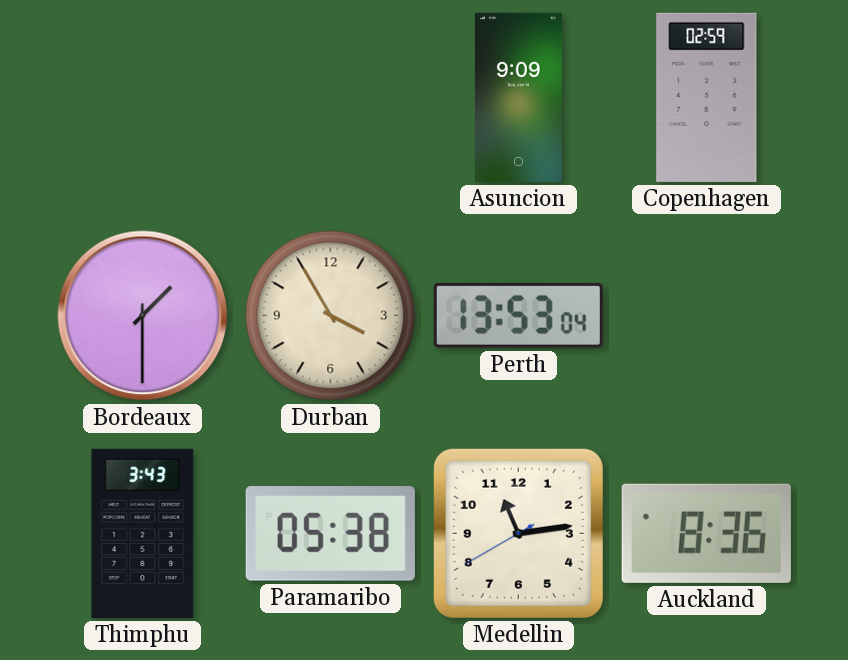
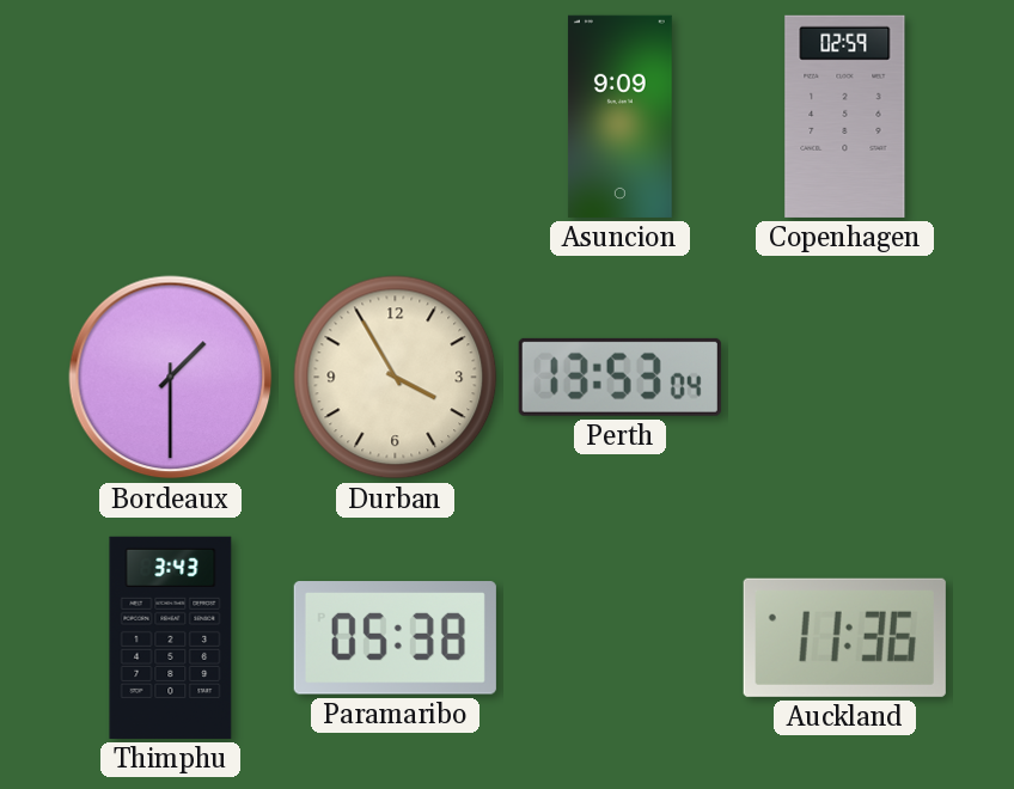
Medellin: 11:13 -> none
Auckland: 8:36 -> 11:36
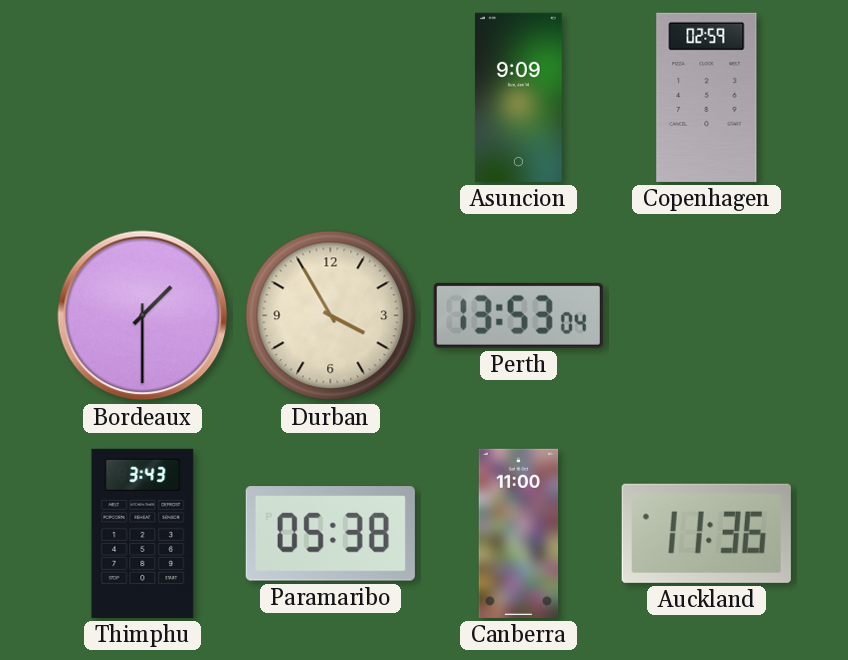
Canberra: none -> 11:00
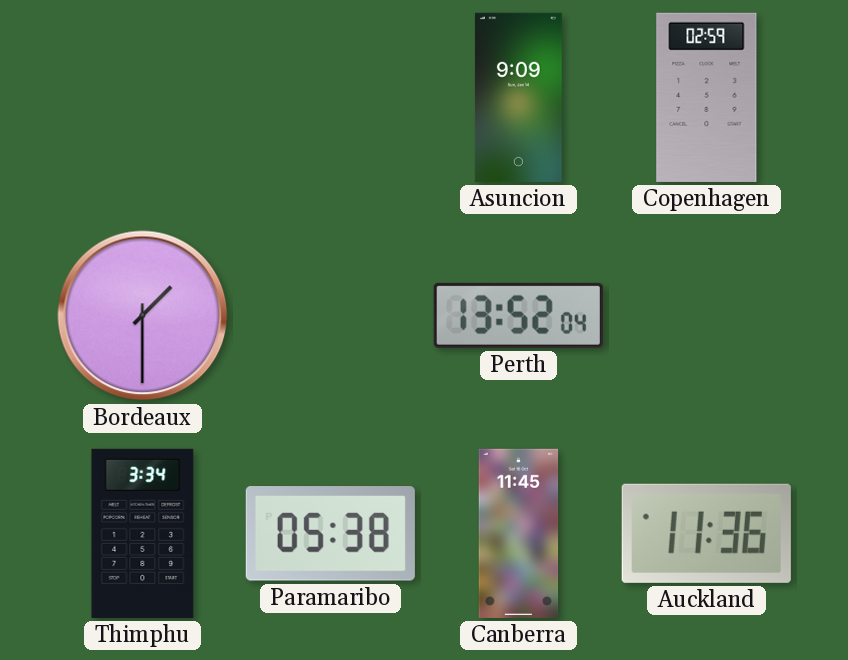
Durban: 3:55 -> none
Perth: 13:53 -> 13:52
Thimphu: 3:43 -> 3:34
Canberra: 11:00 -> 11:45
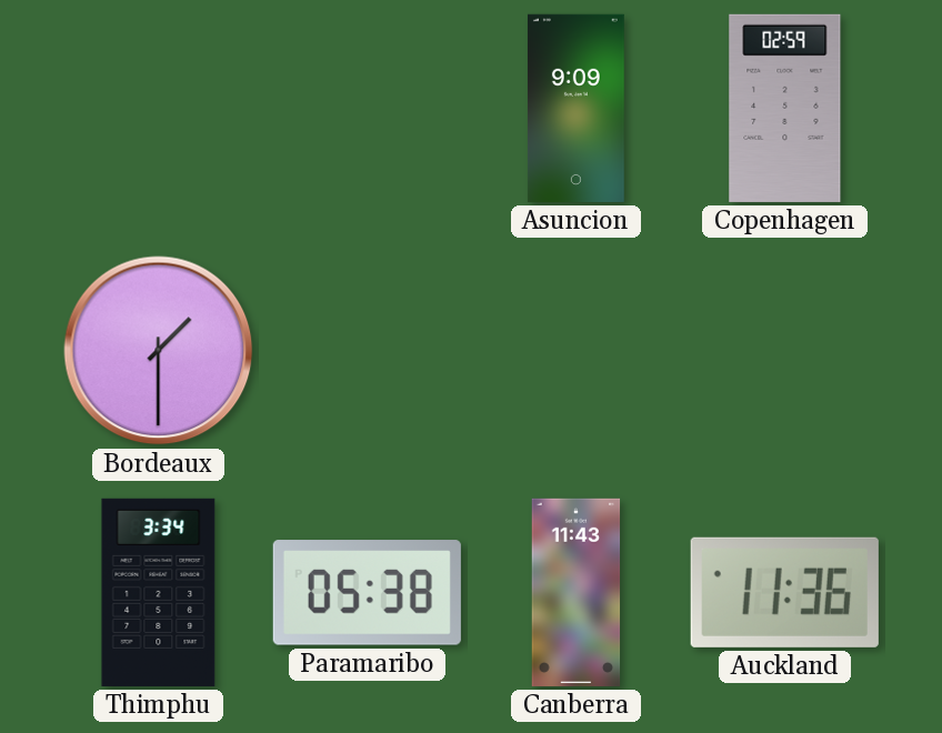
Perth: 13:52 -> none
Canberra: 11:45 -> 11:43
